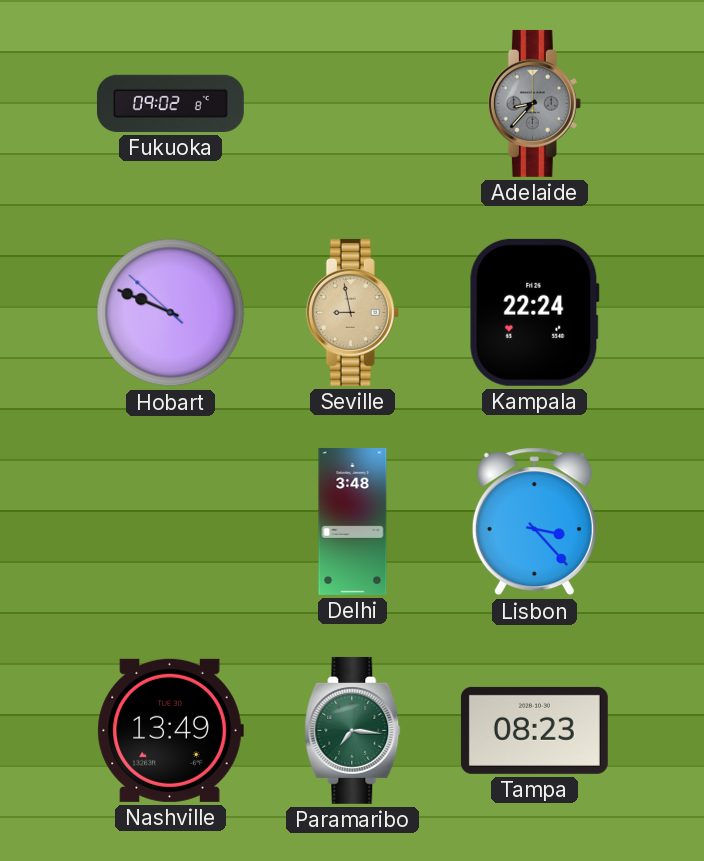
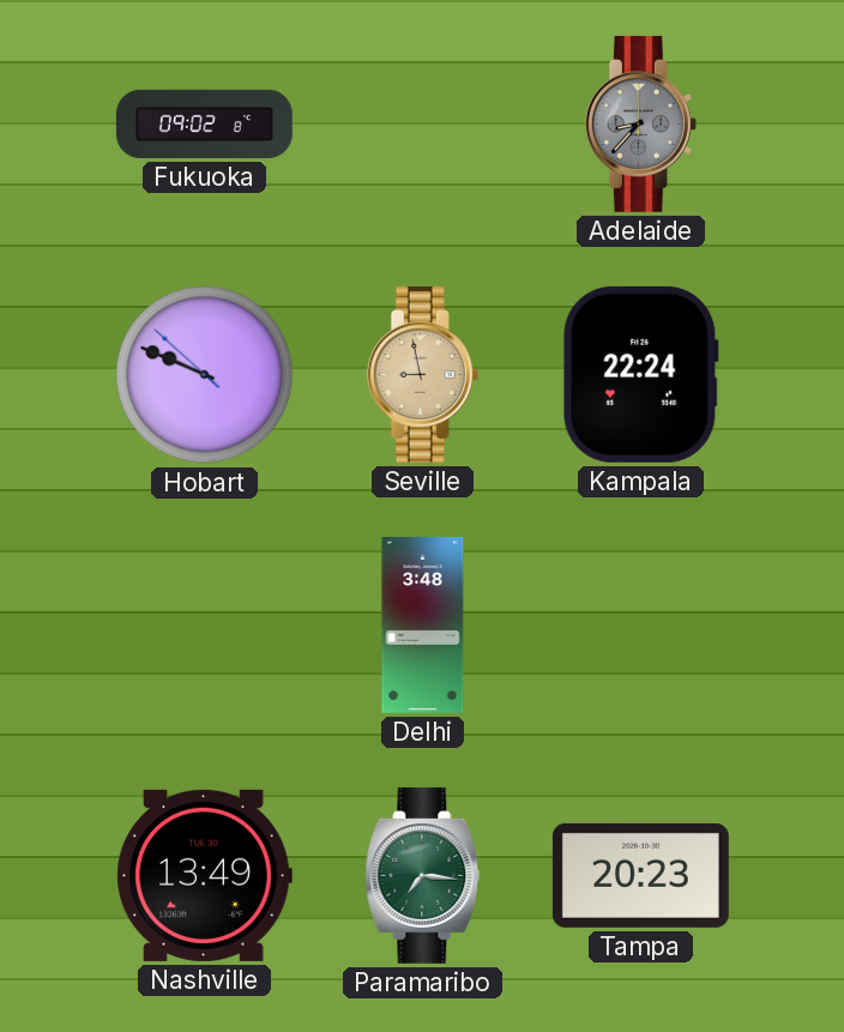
Lisbon: 3:23 -> none
Tampa: 08:23 -> 20:23
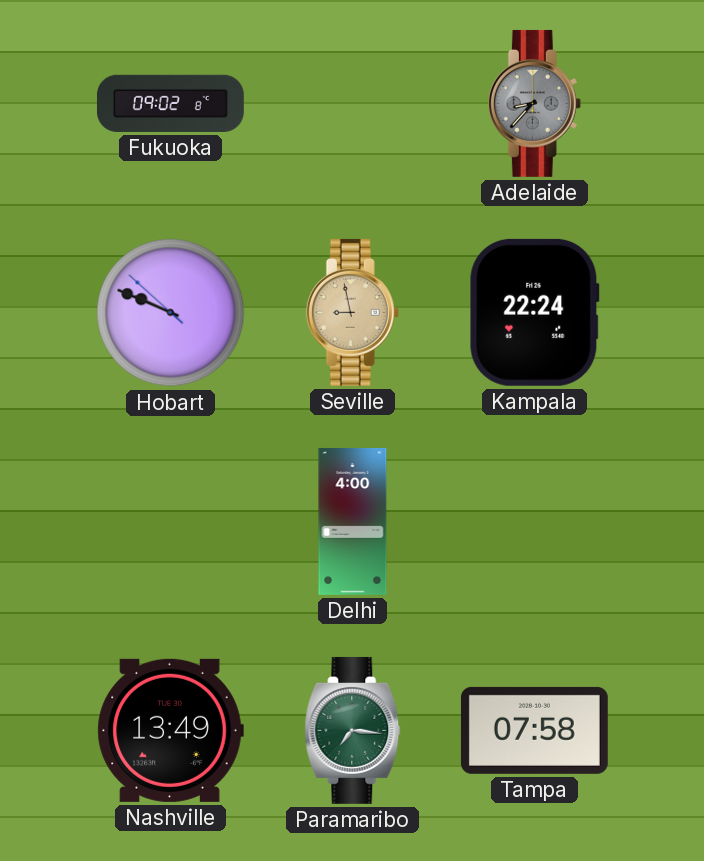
Delhi: 3:48 -> 4:00
Tampa: 20:23 -> 07:58
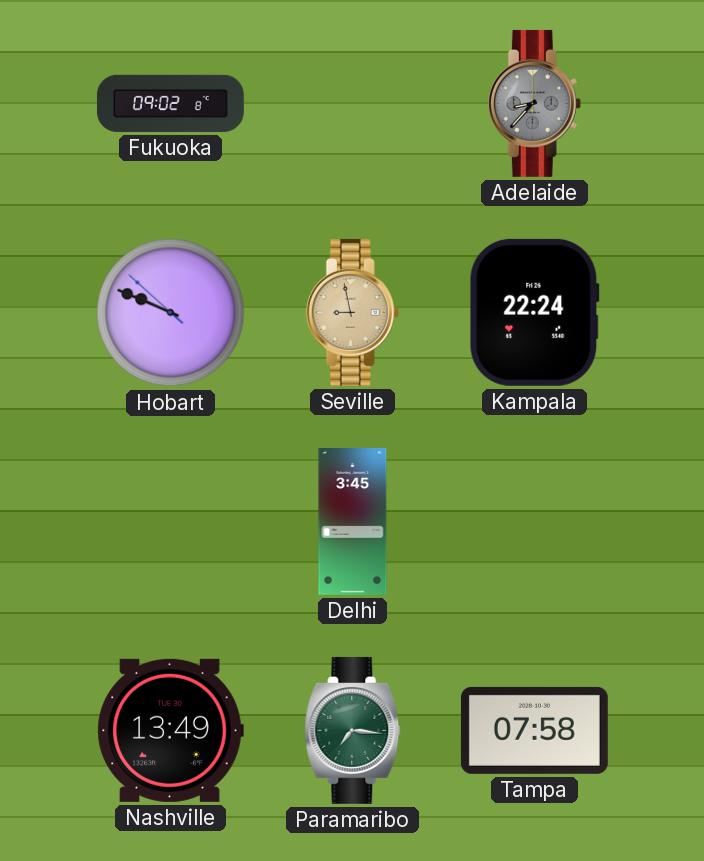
Delhi: 4:00 -> 3:45
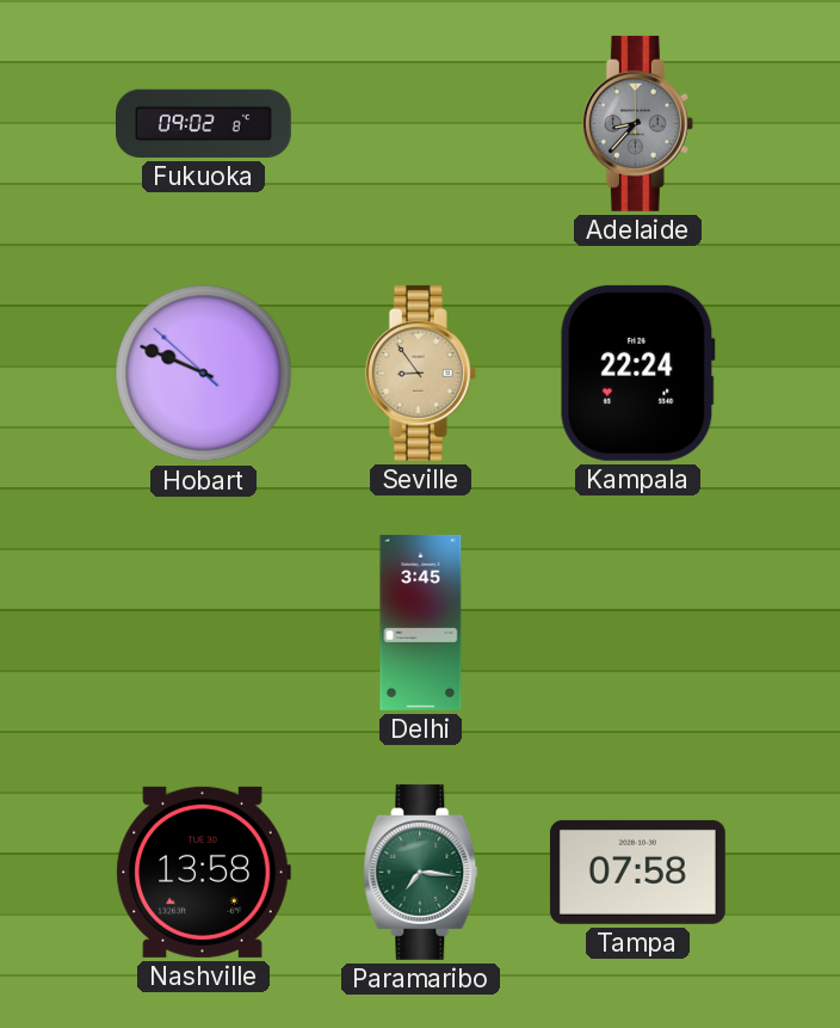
Seville: 8:58 -> 8:54
Nashville: 13:49 -> 13:58
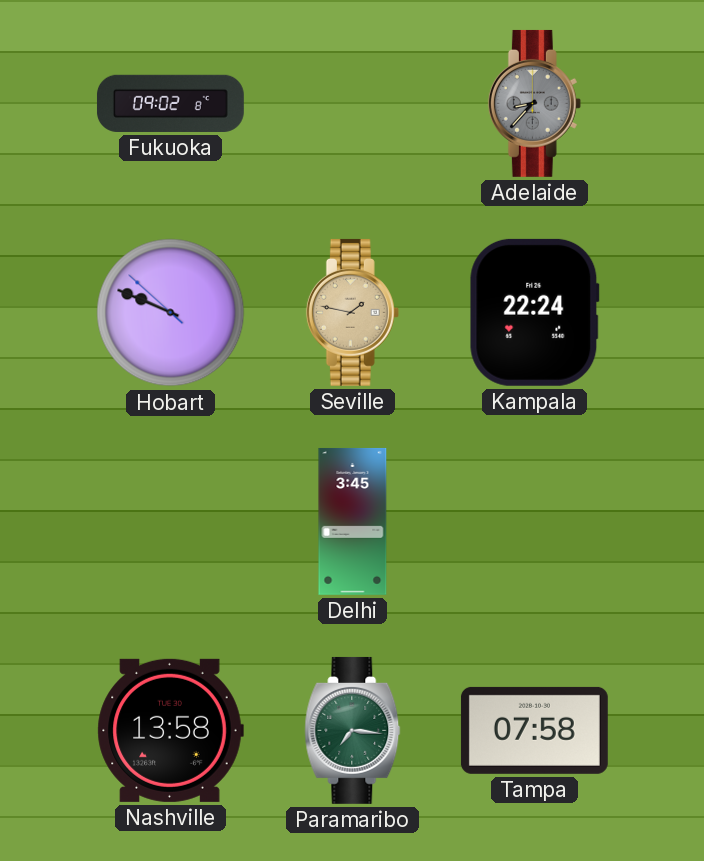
Seville: 8:54 -> 1:47
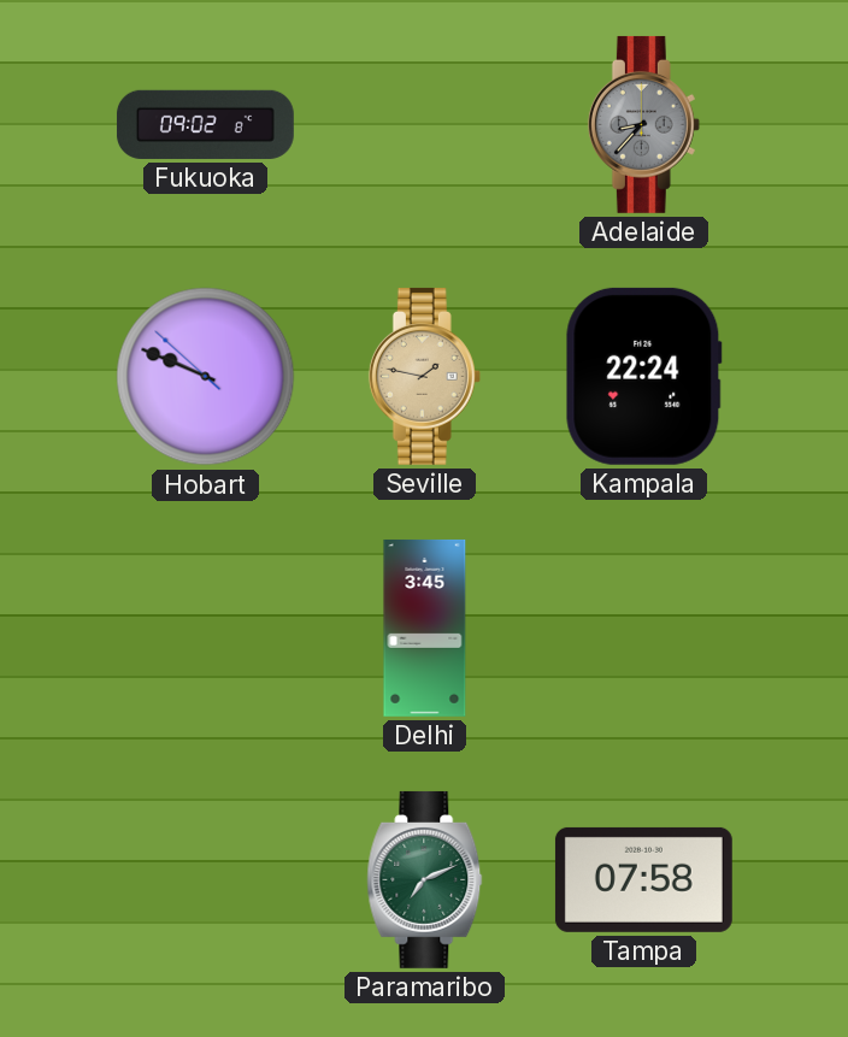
Nashville: 13:58 -> none
Paramaribo: 7:16 -> 7:11
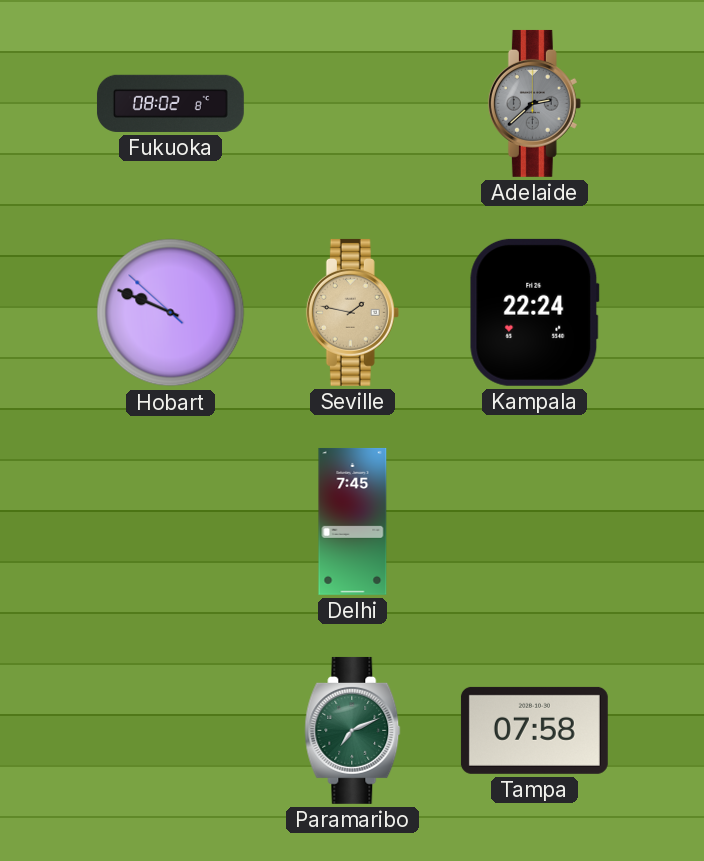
Fukuoka: 09:02 -> 08:02
Adelaide: 8:37 -> 2:38
Delhi: 3:45 -> 7:45
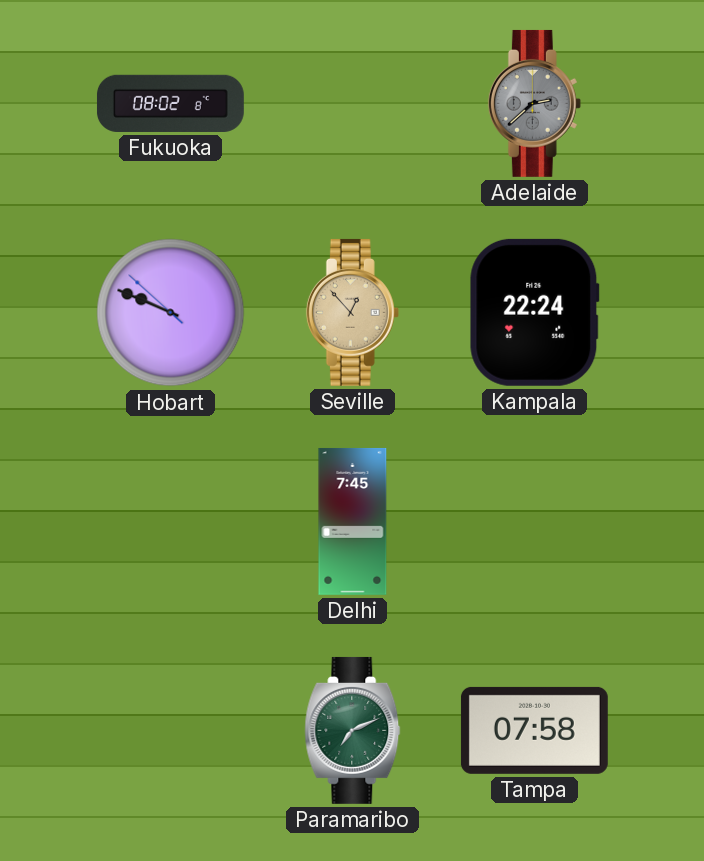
Seville: 1:47 -> 12:53
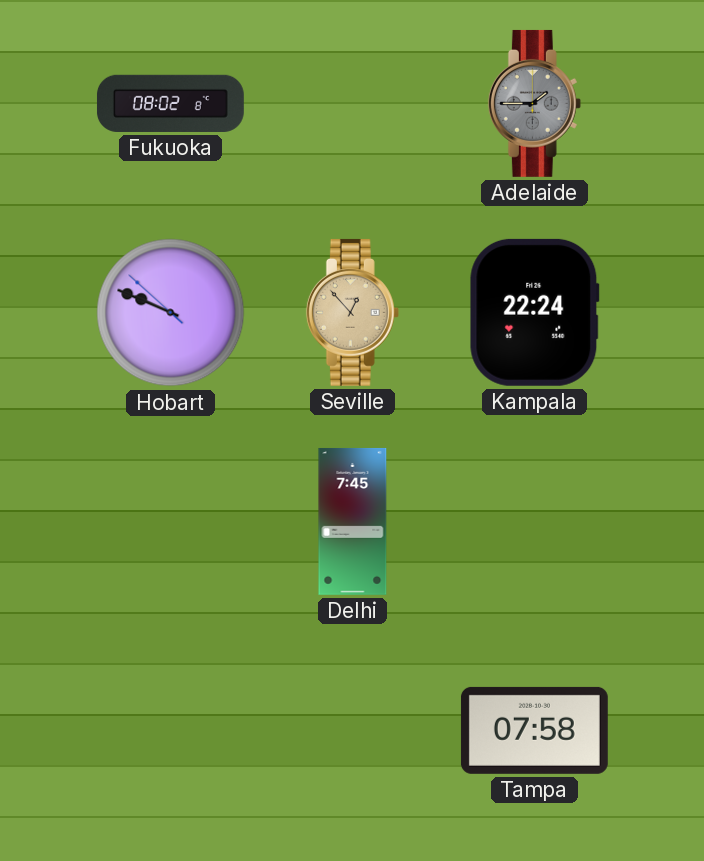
Adelaide: 2:38 -> 1:45
Paramaribo: 7:11 -> none
